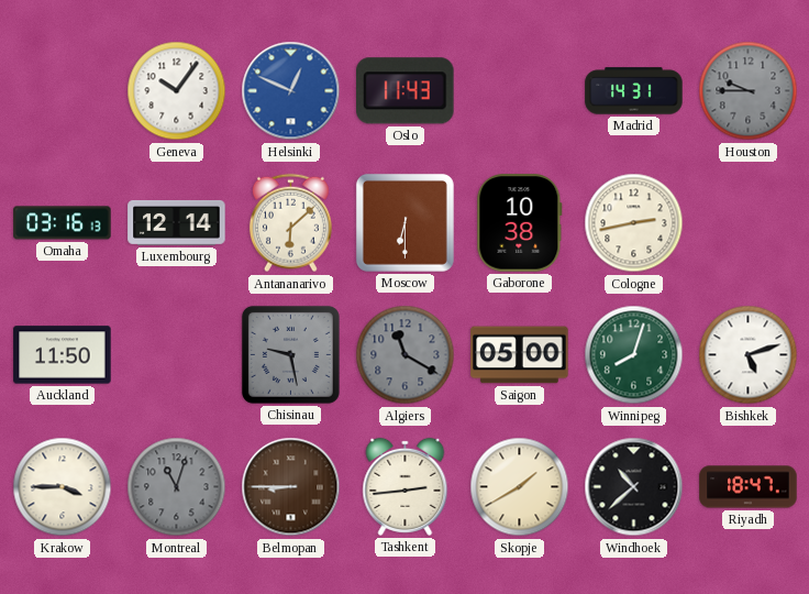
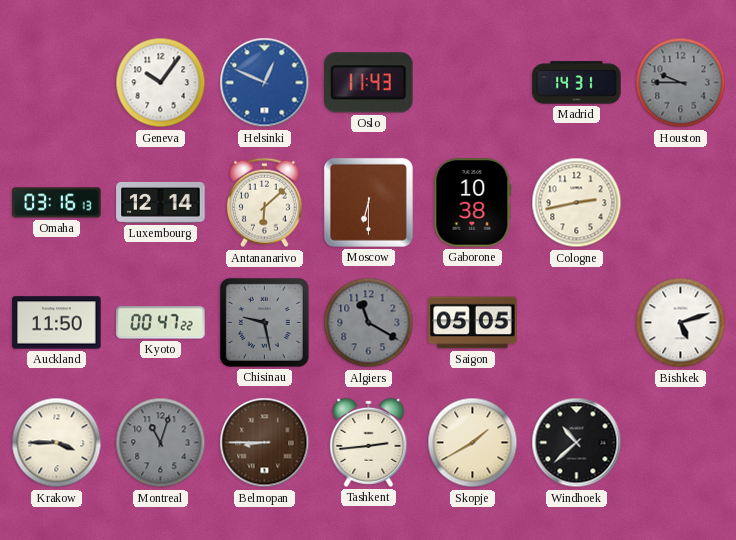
Kyoto: none -> 00:47
Saigon: 05:00 -> 05:05
Winnipeg: 8:03 -> none
Riyadh: 18:47 -> none
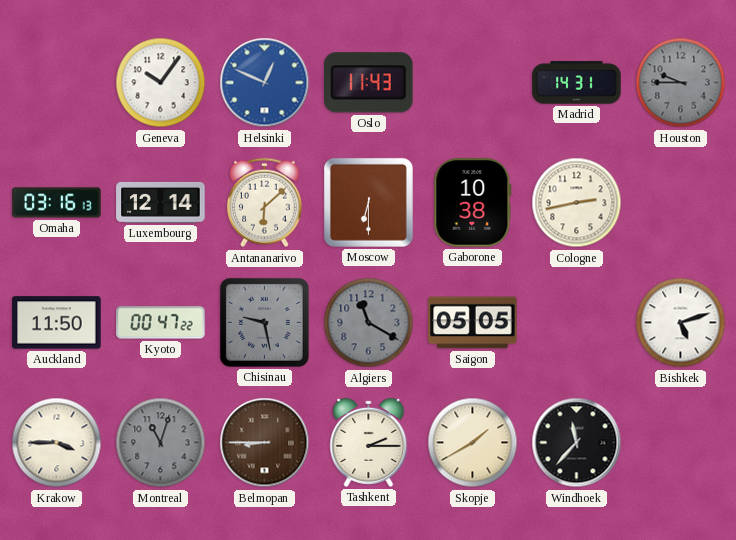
Tashkent: 2:44 -> 2:15
Windhoek: 10:38 -> 11:37
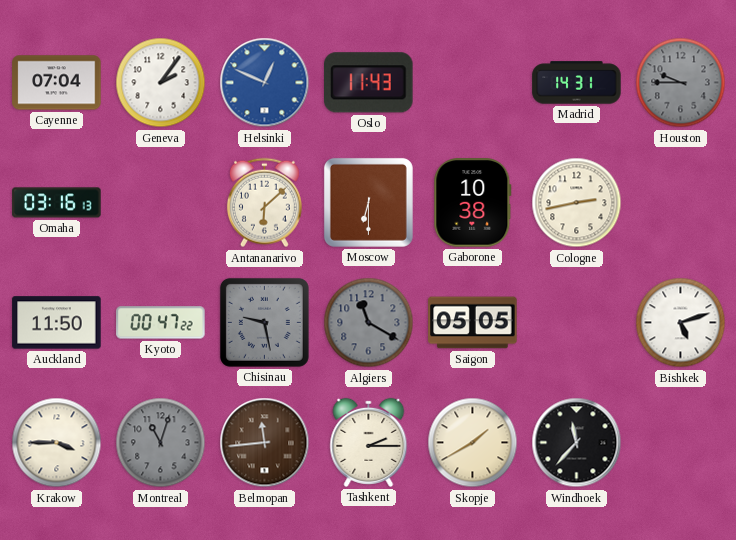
Cayenne: none -> 07:04
Geneva: 10:06 -> 2:06
Luxembourg: 12:14 -> none
Belmopan: 8:45 -> 11:44
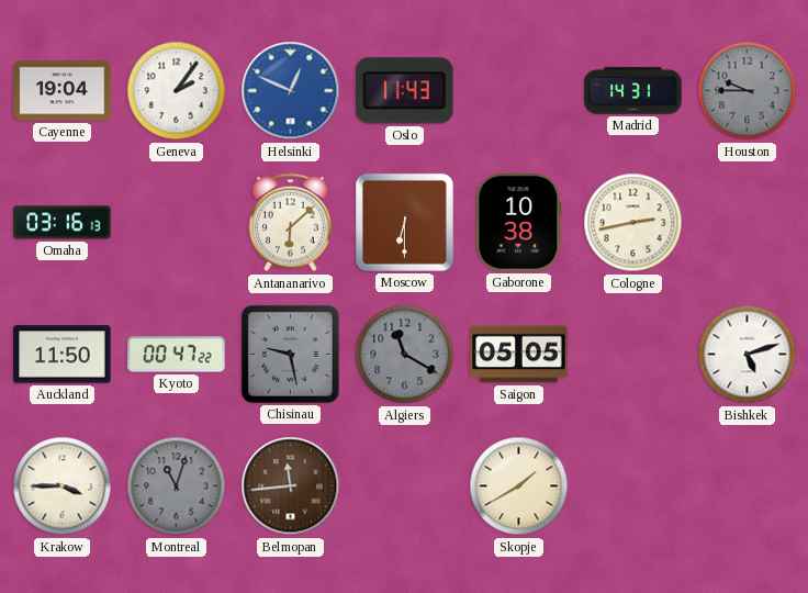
Cayenne: 07:04 -> 19:04
Tashkent: 2:15 -> none
Windhoek: 11:37 -> none
